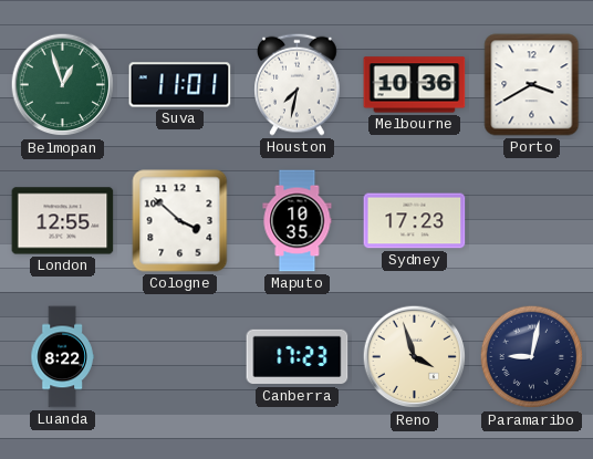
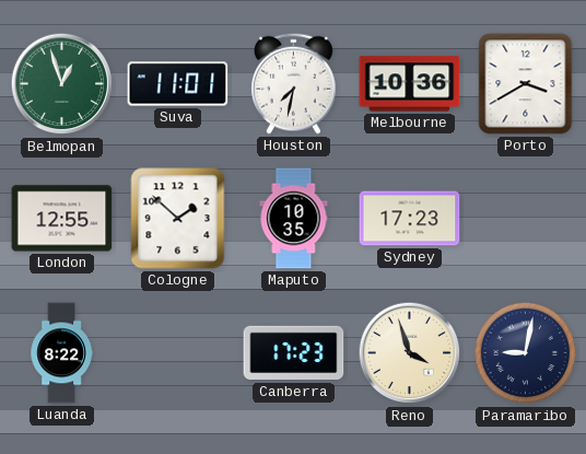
Cologne: 3:52 -> 1:52
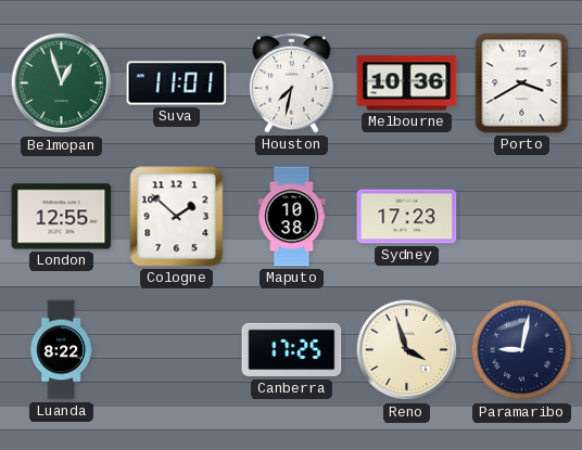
Maputo: 10:35 -> 10:38
Canberra: 17:23 -> 17:25
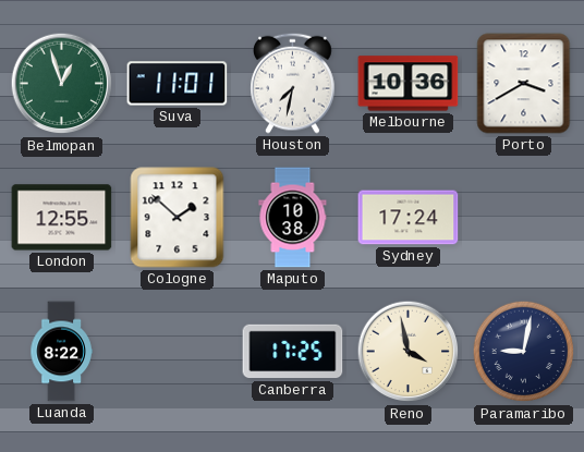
Sydney: 17:23 -> 17:24
Reno: 3:57 -> 3:58
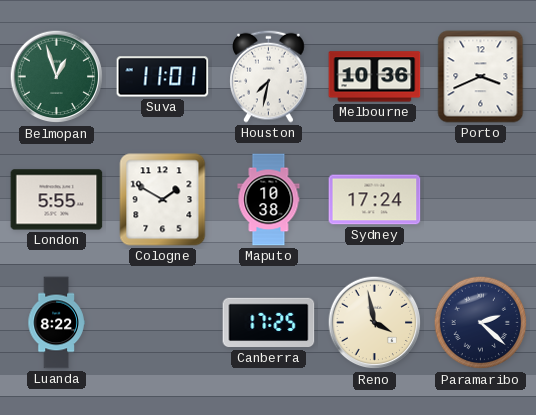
Porto: 3:40 -> 3:41
London: 12:55 -> 5:55
Cologne: 1:52 -> 1:50
Paramaribo: 9:02 -> 2:22
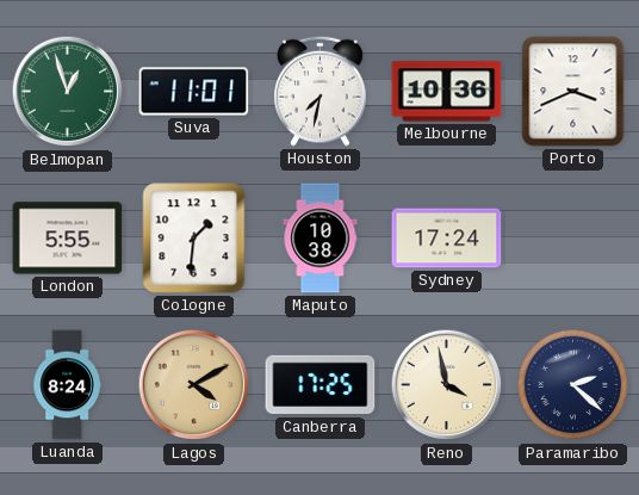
Cologne: 1:50 -> 1:31
Luanda: 8:22 -> 8:24
Lagos: none -> 4:10
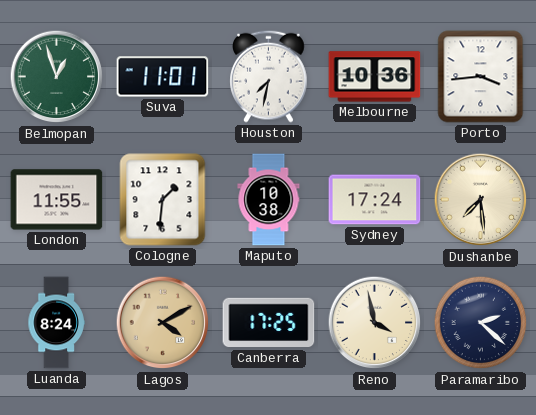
Porto: 3:41 -> 3:44
London: 5:55 -> 11:55
Dushanbe: none -> 7:29
